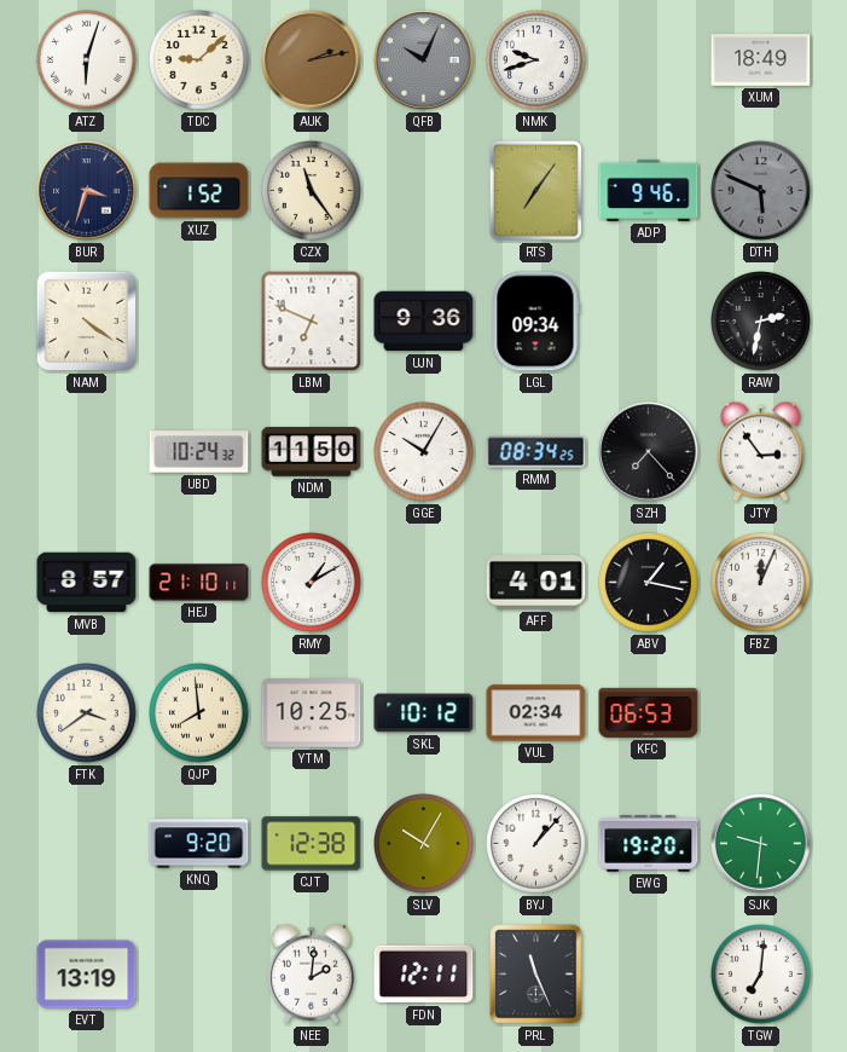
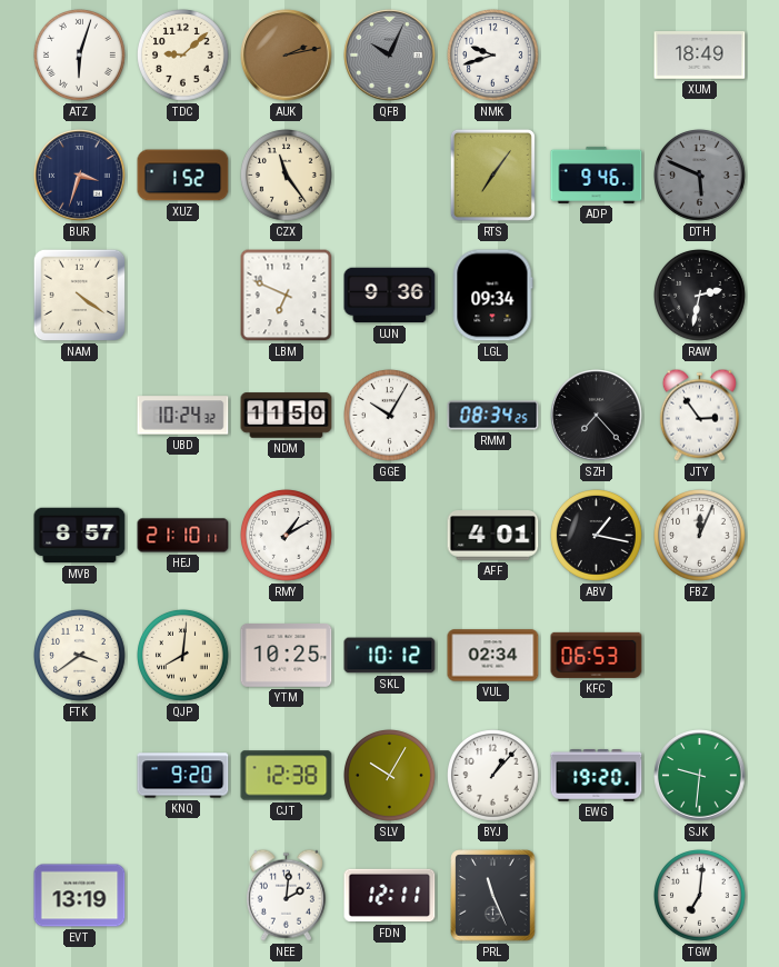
QJP: 7:59 -> 8:01
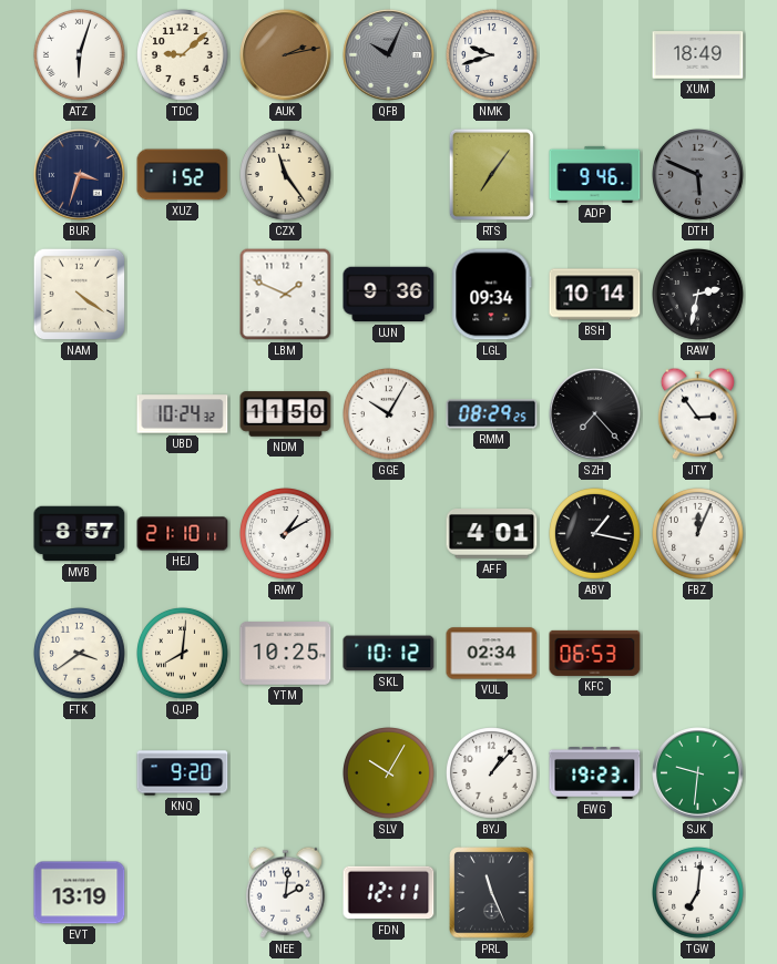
LBM: 6:49 -> 1:49
BSH: none -> 10:14
RMM: 08:34 -> 08:29
CJT: 12:38 -> none
EWG: 19:20 -> 19:23
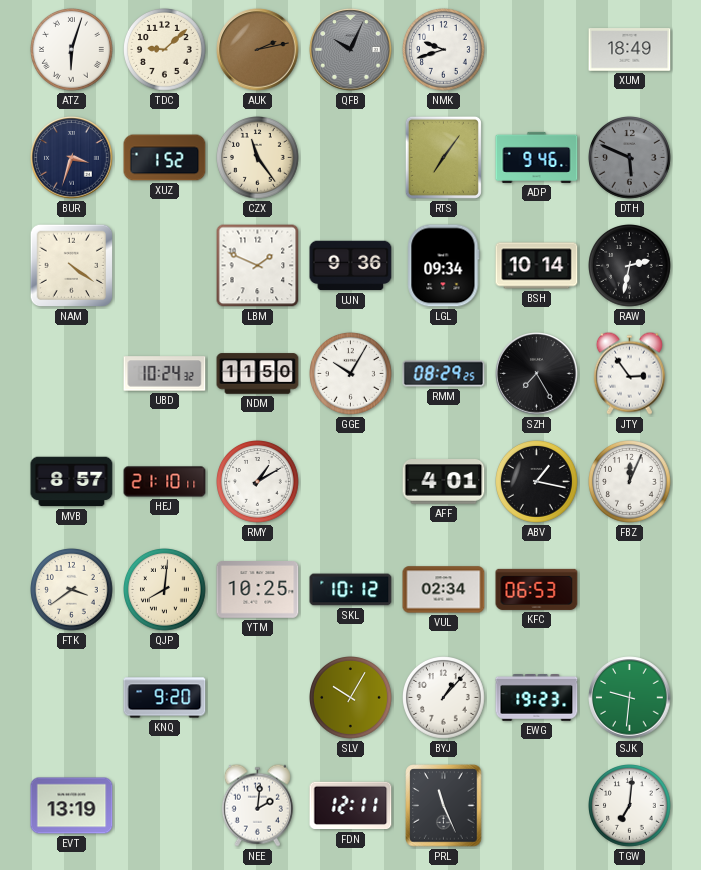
SZH: 7:23 -> 7:25
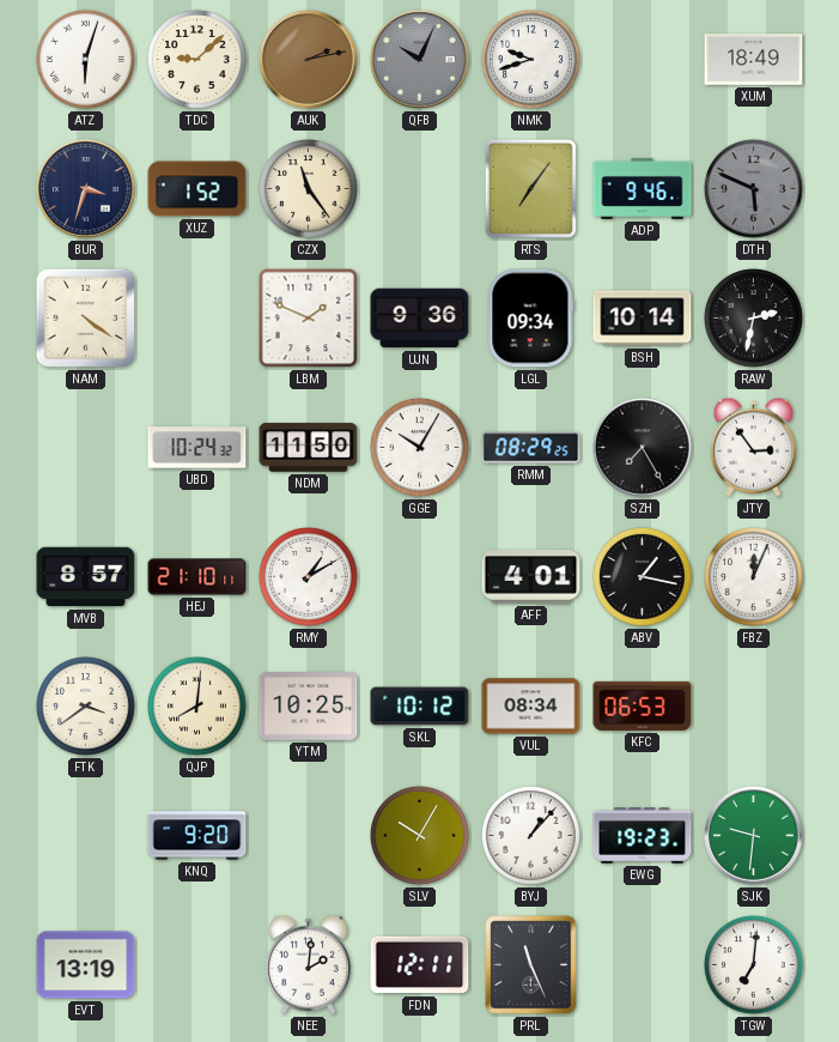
VUL: 02:34 -> 08:34
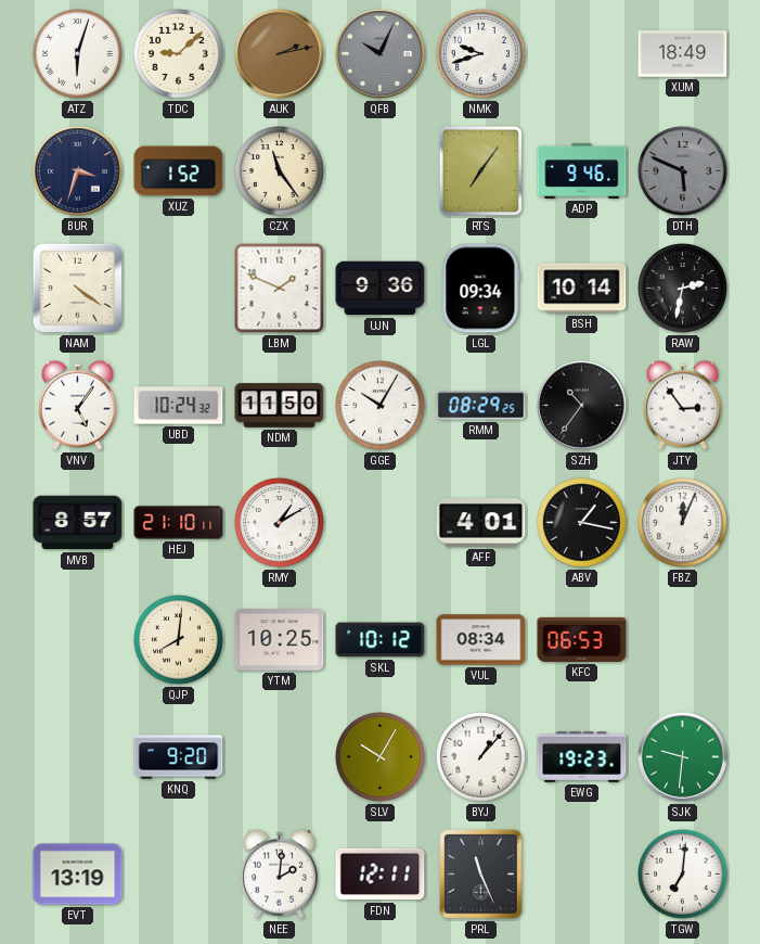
VNV: none -> 5:06
SZH: 7:25 -> 10:36
FTK: 3:39 -> none
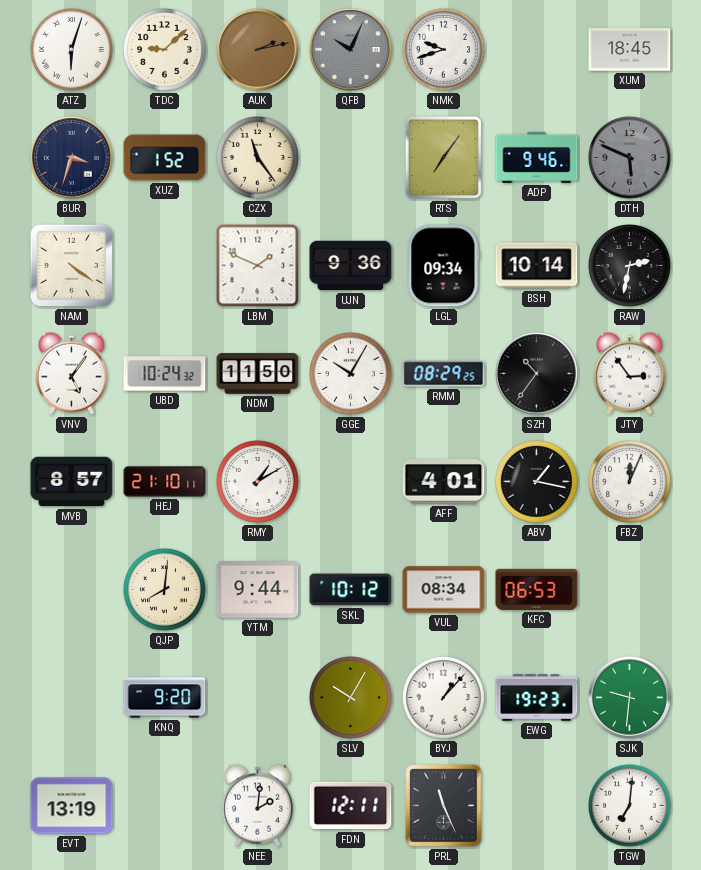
XUM: 18:49 -> 18:45
YTM: 10:25 -> 9:44
